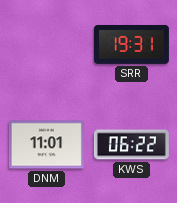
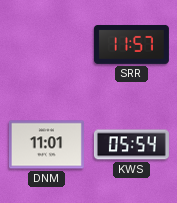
SRR: 19:31 -> 11:57
KWS: 06:22 -> 05:54
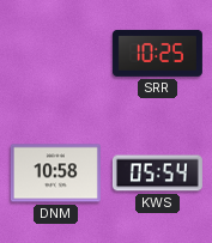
SRR: 11:57 -> 10:25
DNM: 11:01 -> 10:58
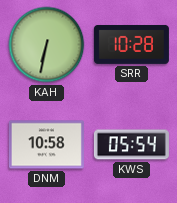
KAH: none -> 6:32
SRR: 10:25 -> 10:28
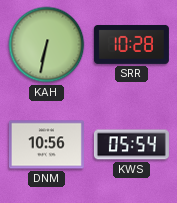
DNM: 10:58 -> 10:56
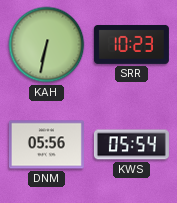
SRR: 10:28 -> 10:23
DNM: 10:56 -> 05:56
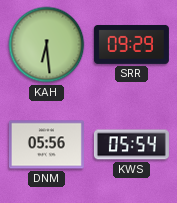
KAH: 6:32 -> 6:29
SRR: 10:23 -> 09:29
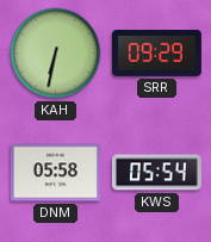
KAH: 6:29 -> 6:32
DNM: 05:56 -> 05:58
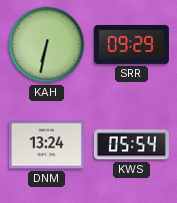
DNM: 05:58 -> 13:24
